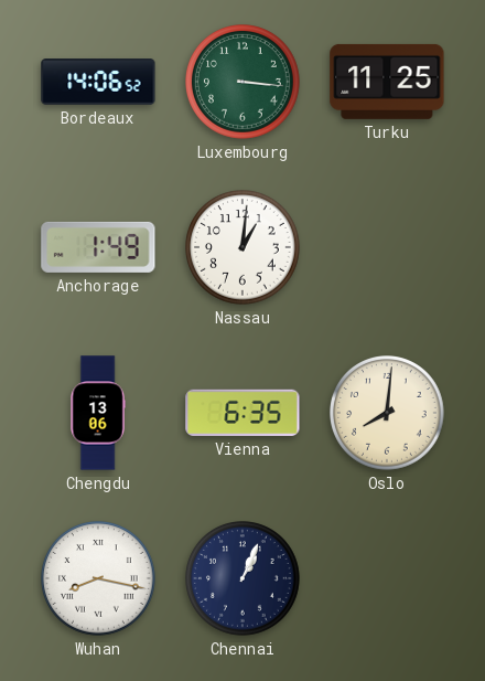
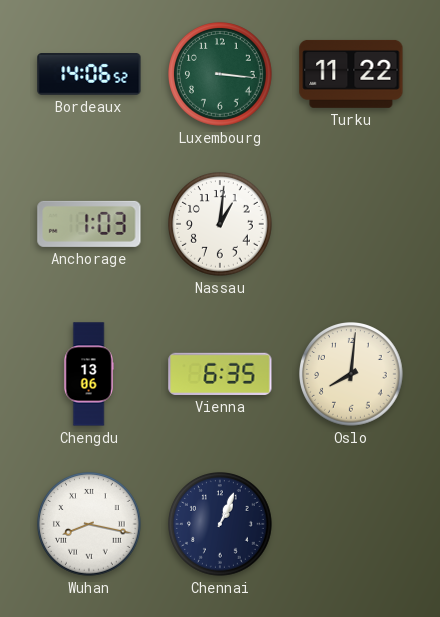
Turku: 11:25 -> 11:22
Anchorage: 1:49 -> 1:03
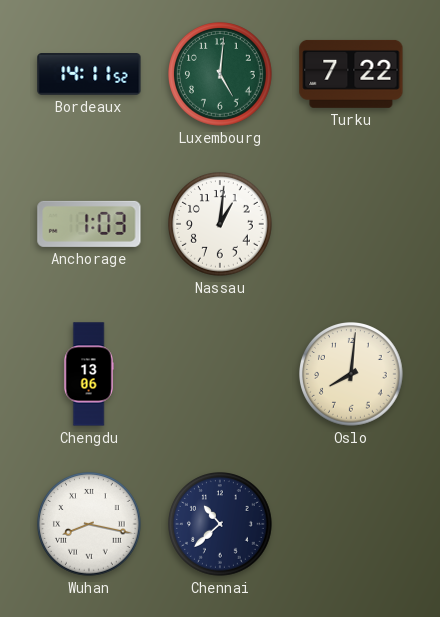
Bordeaux: 14:06 -> 14:11
Luxembourg: 3:16 -> 5:01
Turku: 11:22 -> 7:22
Vienna: 6:35 -> none
Chennai: 1:04 -> 10:38
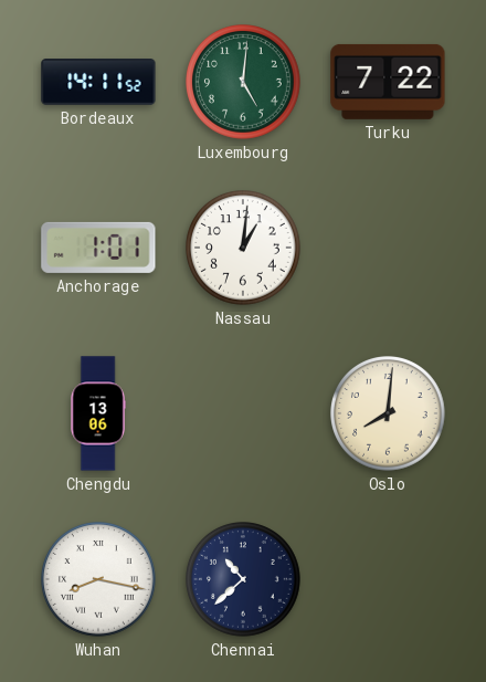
Anchorage: 1:03 -> 1:01
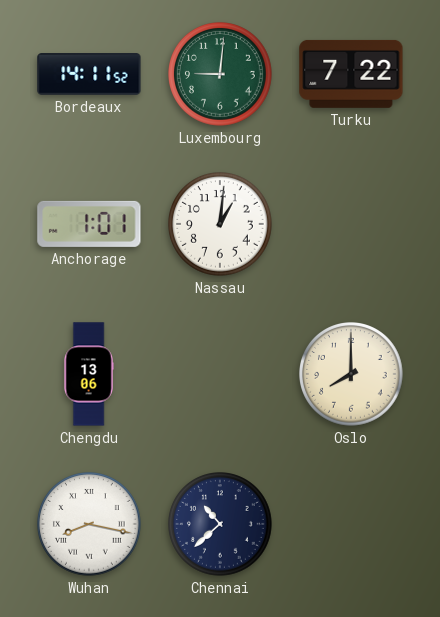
Luxembourg: 5:01 -> 9:01
Oslo: 8:01 -> 8:00
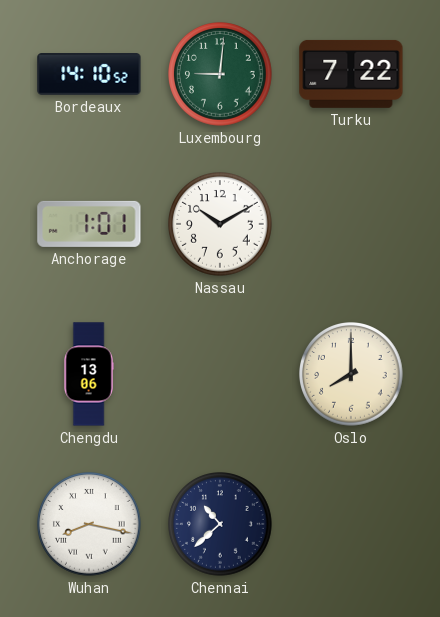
Bordeaux: 14:11 -> 14:10
Nassau: 1:01 -> 10:10
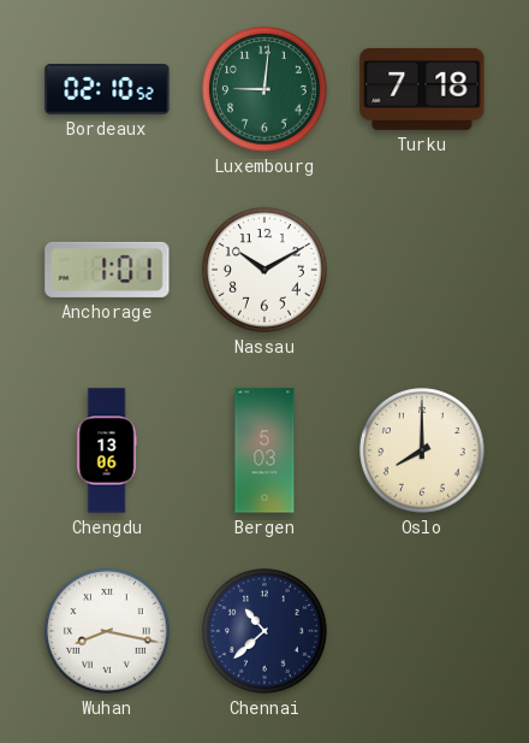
Bordeaux: 14:10 -> 02:10
Turku: 7:22 -> 7:18
Bergen: none -> 5:03
